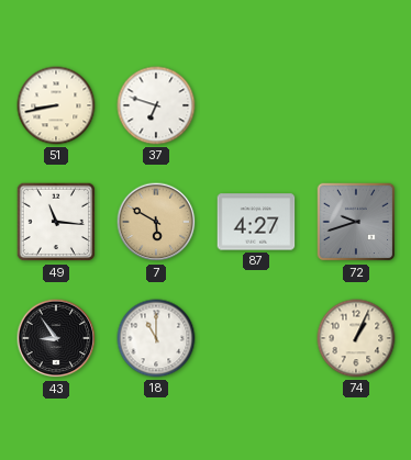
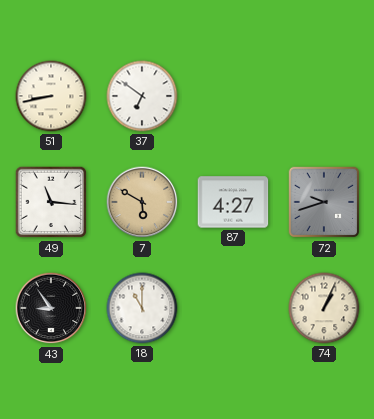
37: 6:48 -> 6:51
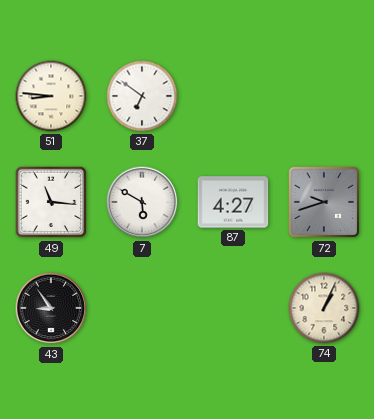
51: 8:43 -> 8:46
7 dial: champagne -> white
18: 11:00 -> none
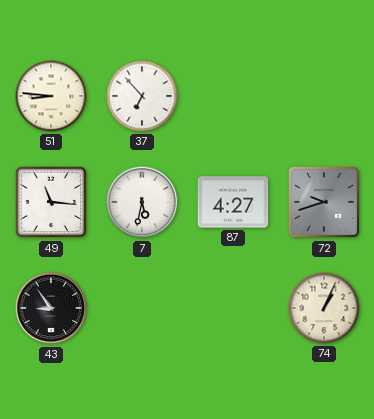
37: 6:51 -> 6:53
7: 5:50 -> 5:32
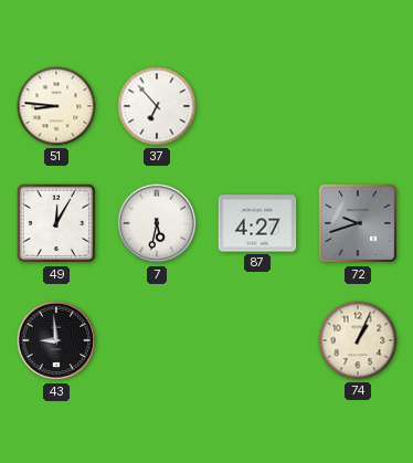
49: 11:16 -> 12:05
43: 8:54 -> 8:59
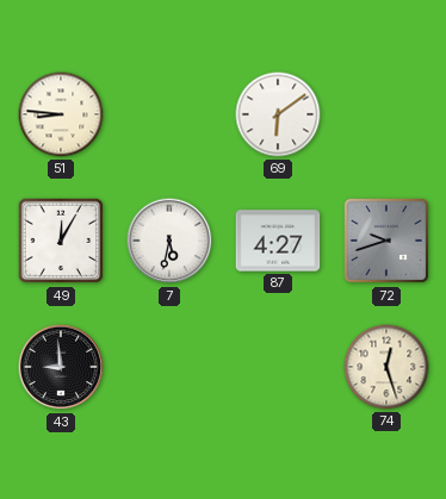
37: 6:53 -> none
69: none -> 6:09
74: 1:04 -> 12:27
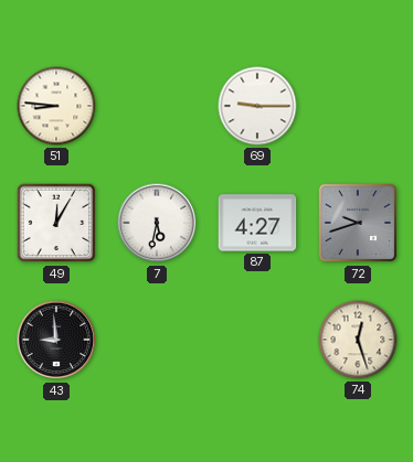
69: 6:09 -> 9:15
